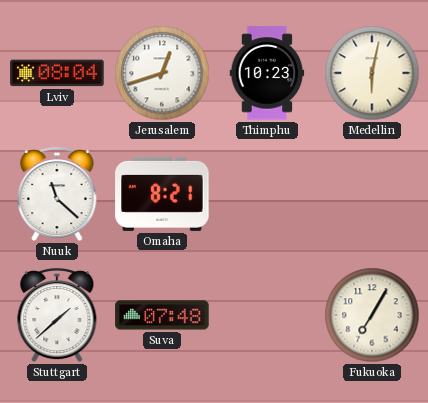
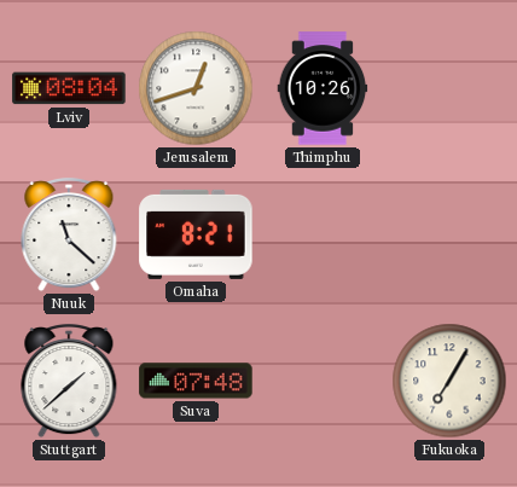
Thimphu: 10:23 -> 10:26
Medellin: 6:02 -> none
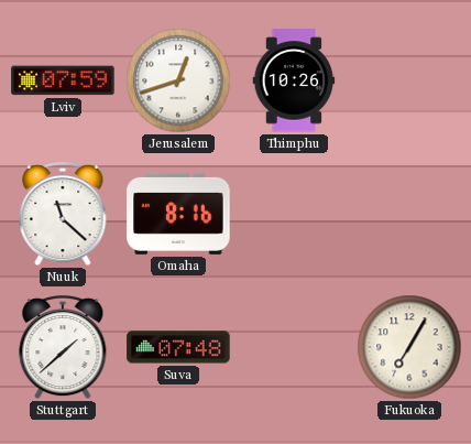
Lviv: 08:04 -> 07:59
Omaha: 8:21 -> 8:16
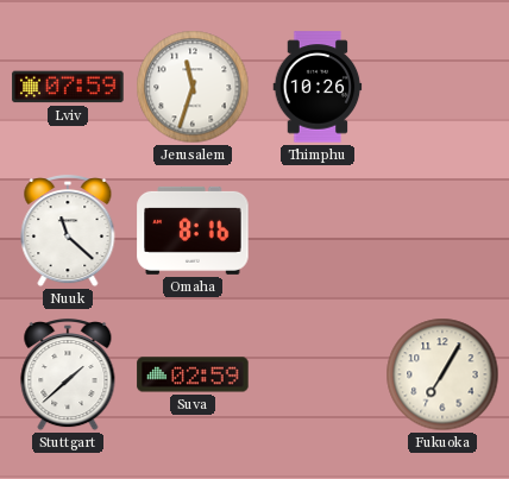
Jerusalem: 12:42 -> 11:33
Suva: 07:48 -> 02:59
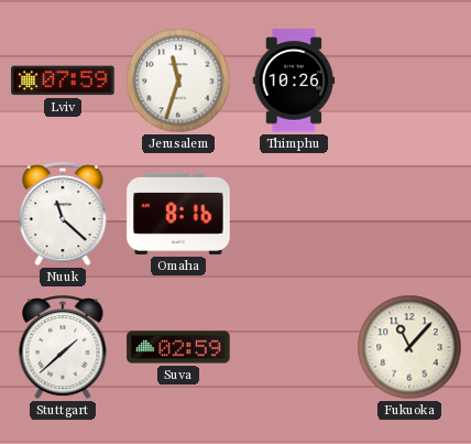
Fukuoka: 7:05 -> 11:07
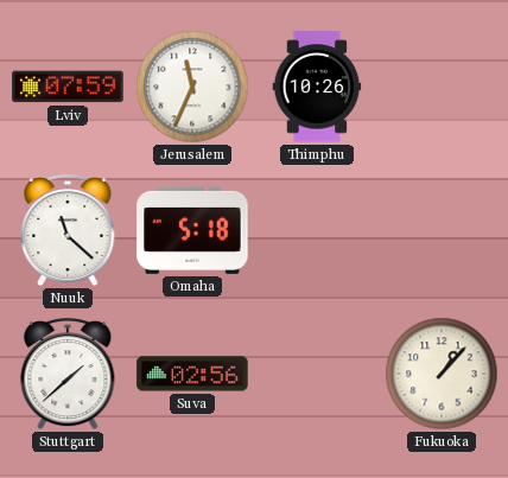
Jerusalem: 11:33 -> 11:34
Omaha: 8:16 -> 5:18
Suva: 02:59 -> 02:56
Fukuoka: 11:07 -> 1:07
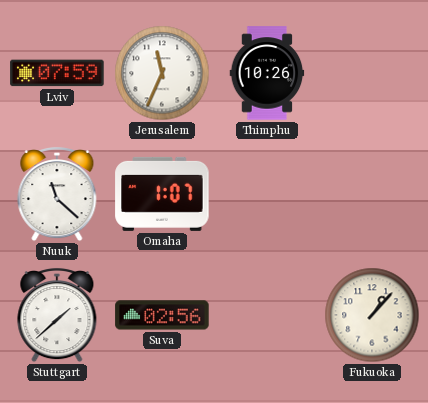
Omaha: 5:18 -> 1:07
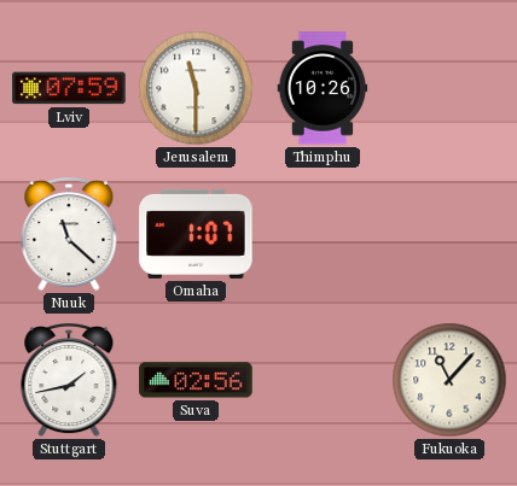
Jerusalem: 11:34 -> 11:30
Stuttgart: 1:38 -> 1:43
Fukuoka: 1:07 -> 11:07
